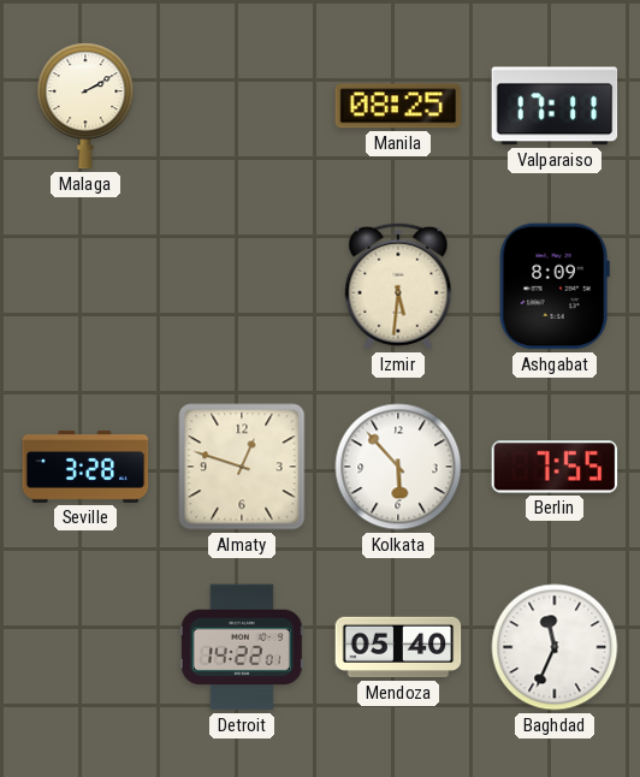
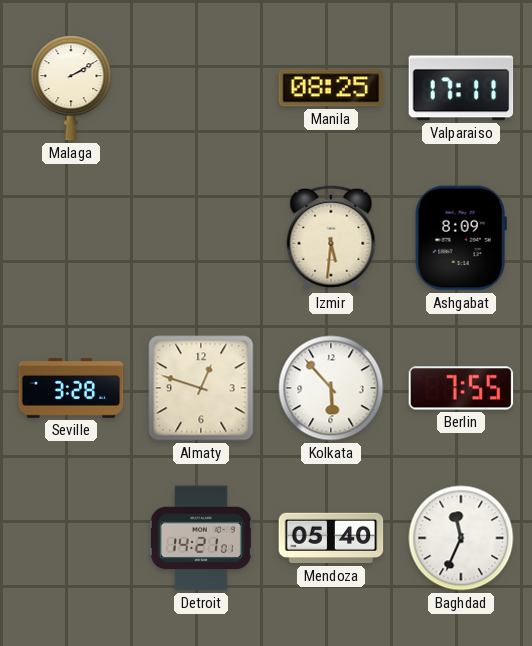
Detroit: 14:22 -> 14:21
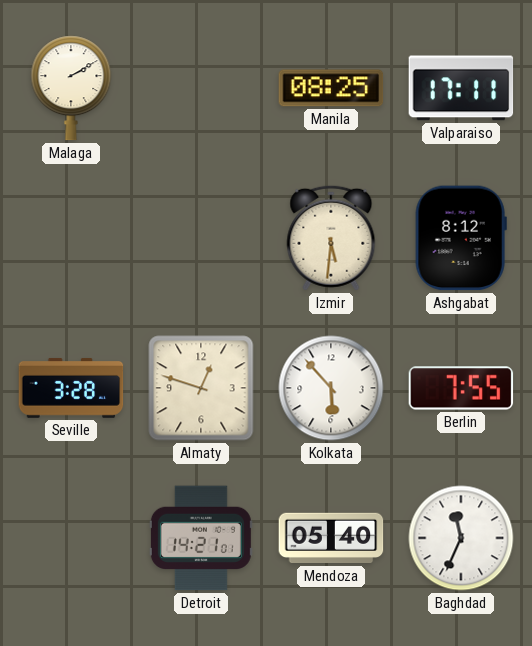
Ashgabat: 8:09 -> 8:12
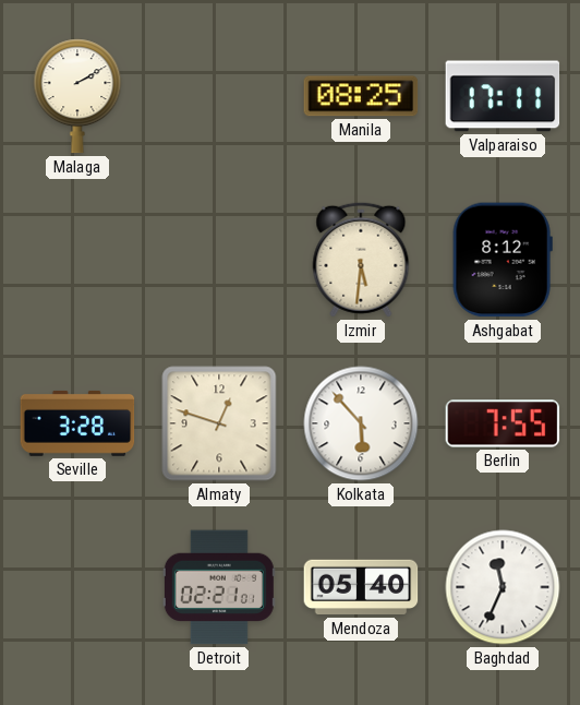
Detroit: 14:21 -> 02:21
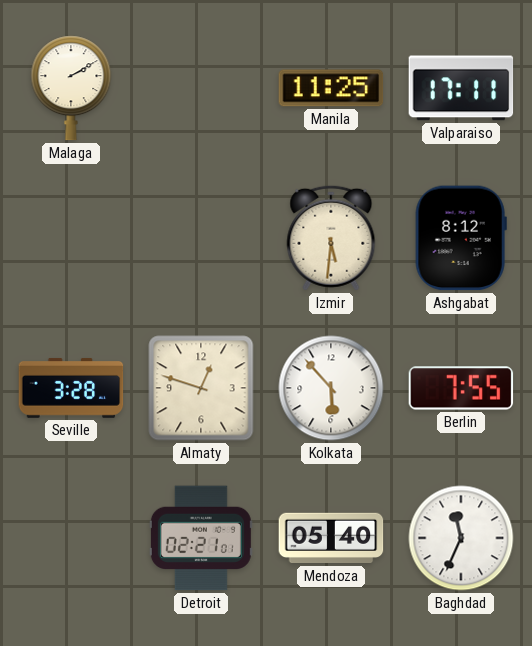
Manila: 08:25 -> 11:25
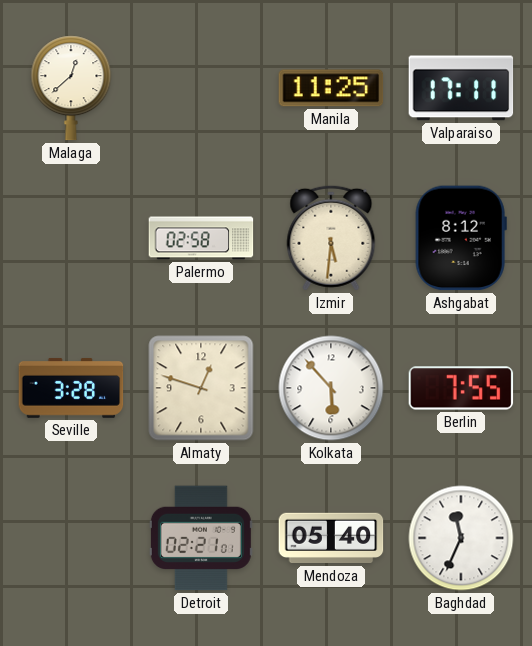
Malaga: 2:10 -> 12:38
Palermo: none -> 02:58
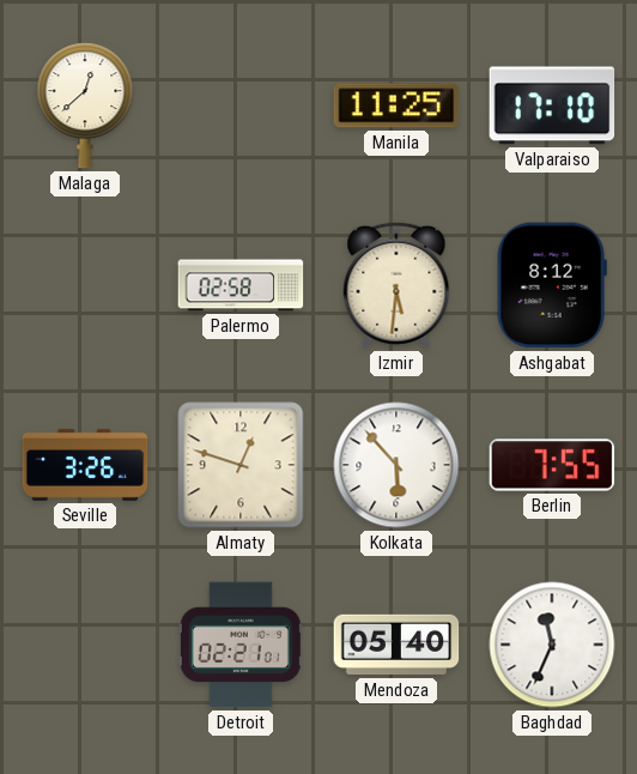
Valparaiso: 17:11 -> 17:10
Seville: 3:28 -> 3:26
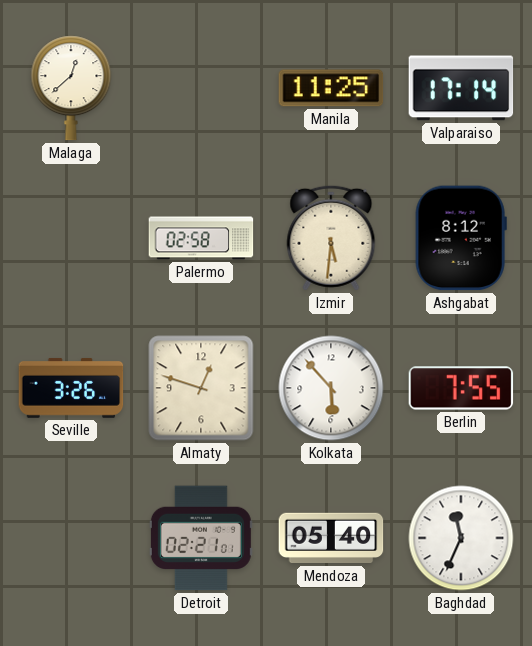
Valparaiso: 17:10 -> 17:14
